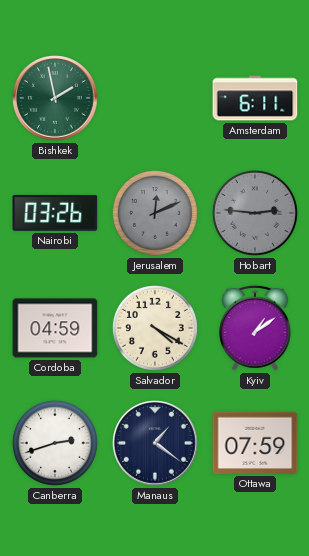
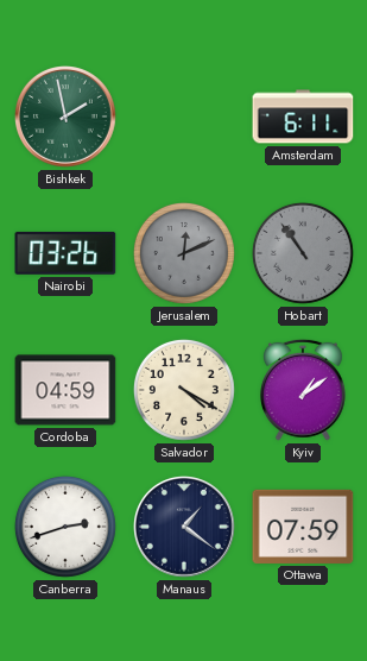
Hobart: 2:46 -> 10:54
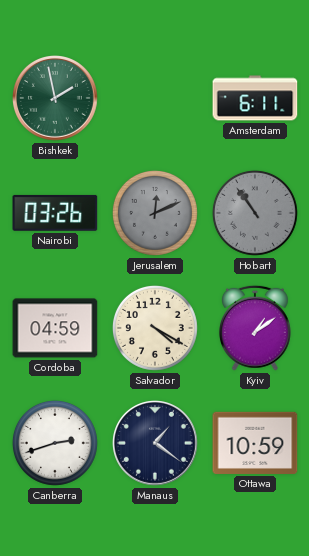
Ottawa: 07:59 -> 10:59
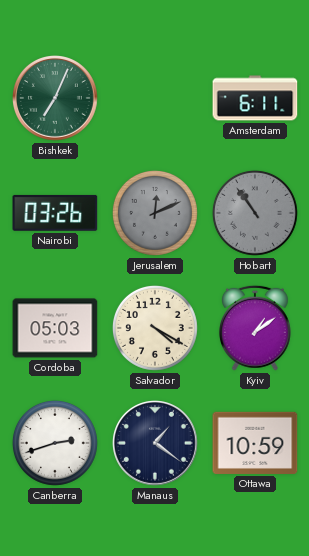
Bishkek: 1:58 -> 7:04
Cordoba: 04:59 -> 05:03
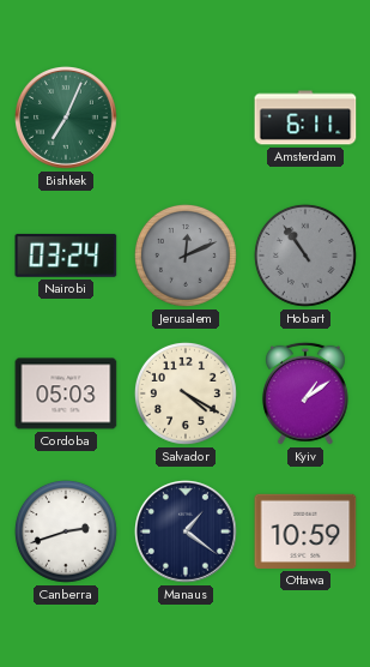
Nairobi: 03:26 -> 03:24
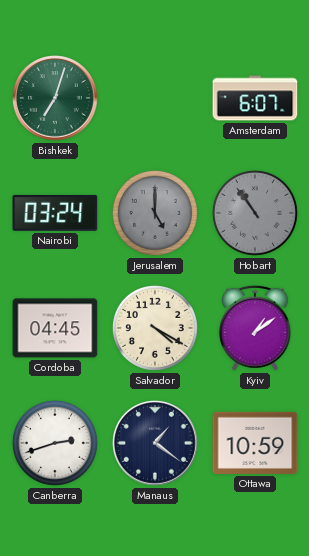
Bishkek: 7:04 -> 7:03
Amsterdam: 6:11 -> 6:07
Jerusalem: 12:11 -> 5:00
Cordoba: 05:03 -> 04:45
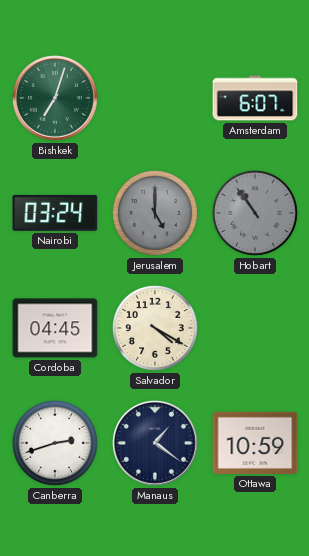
Kyiv: 1:09 -> none
